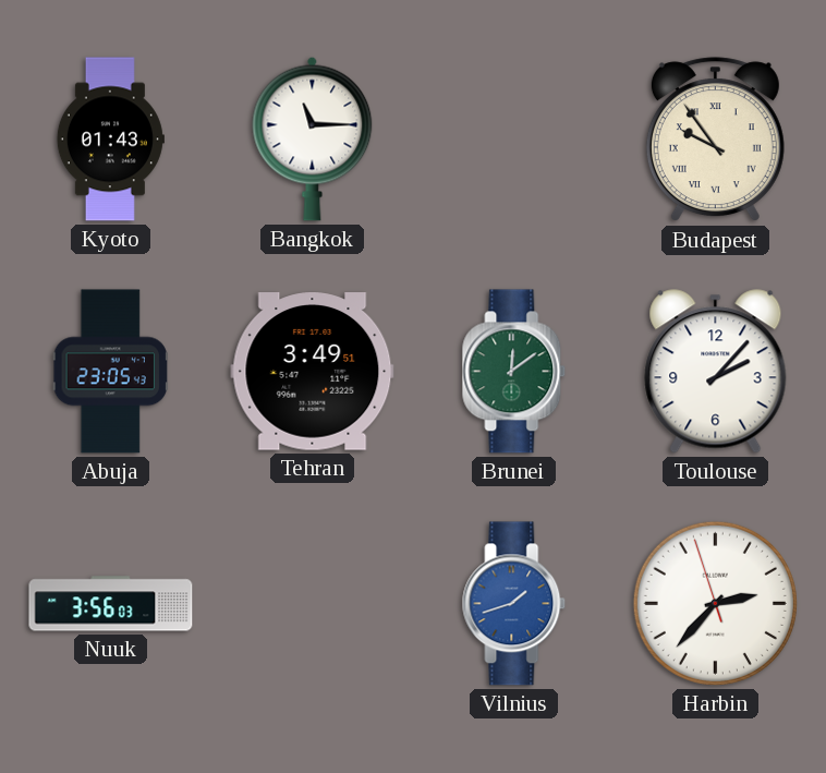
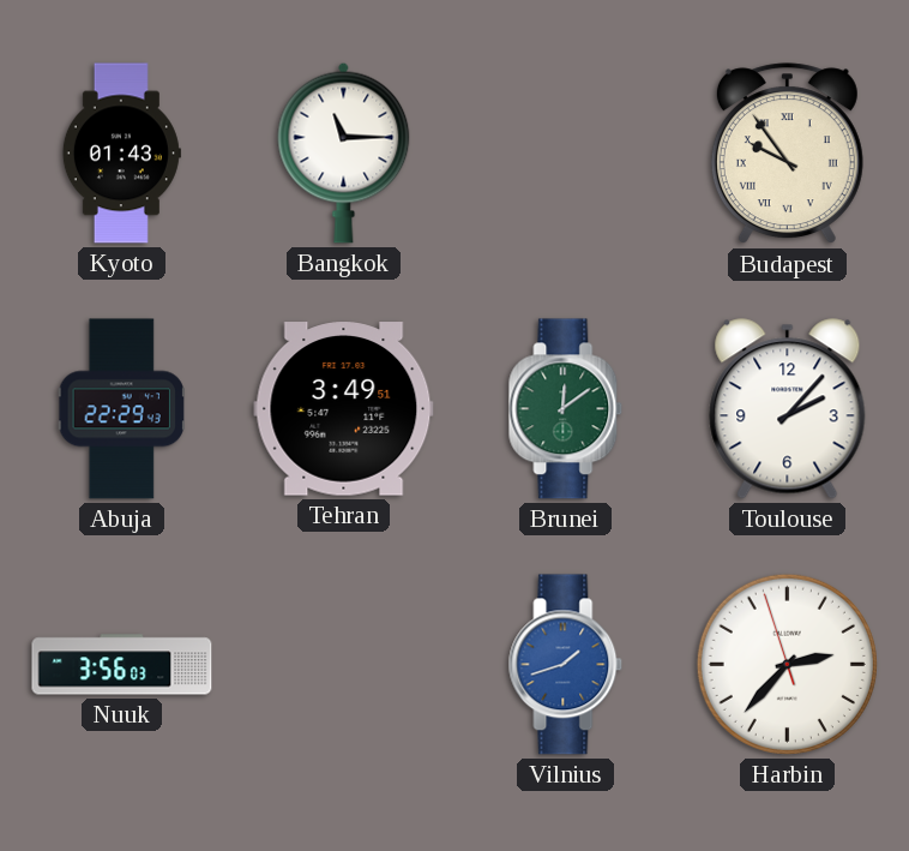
Abuja: 23:05 -> 22:29
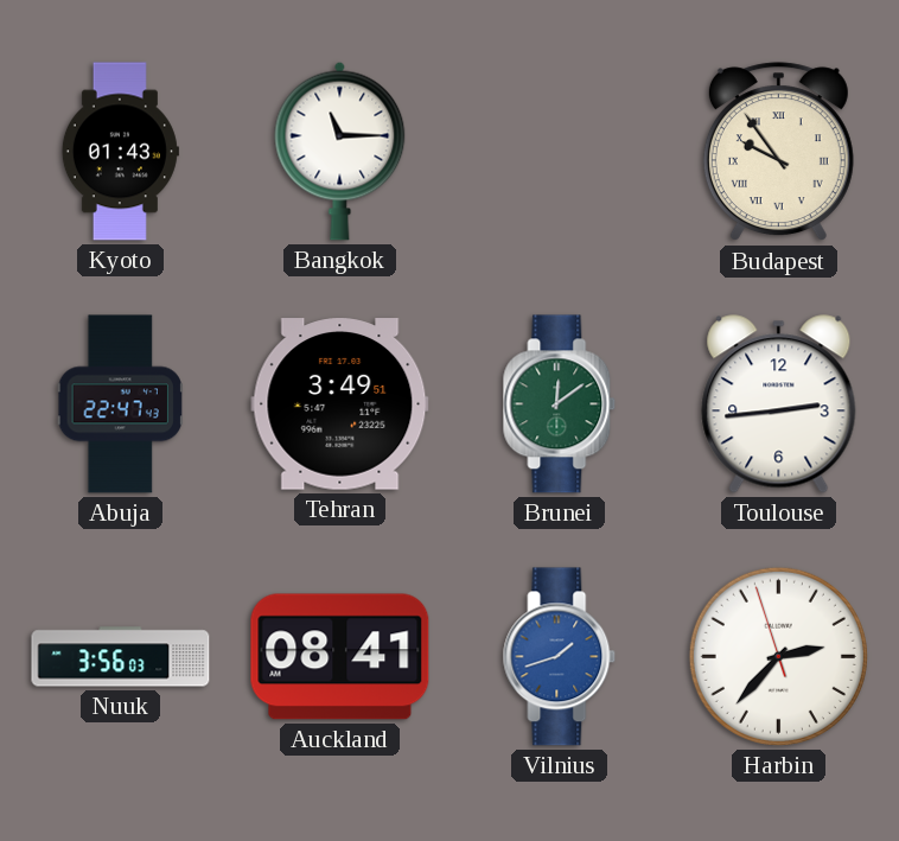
Abuja: 22:29 -> 22:47
Toulouse: 2:07 -> 2:44
Auckland: none -> 08:41
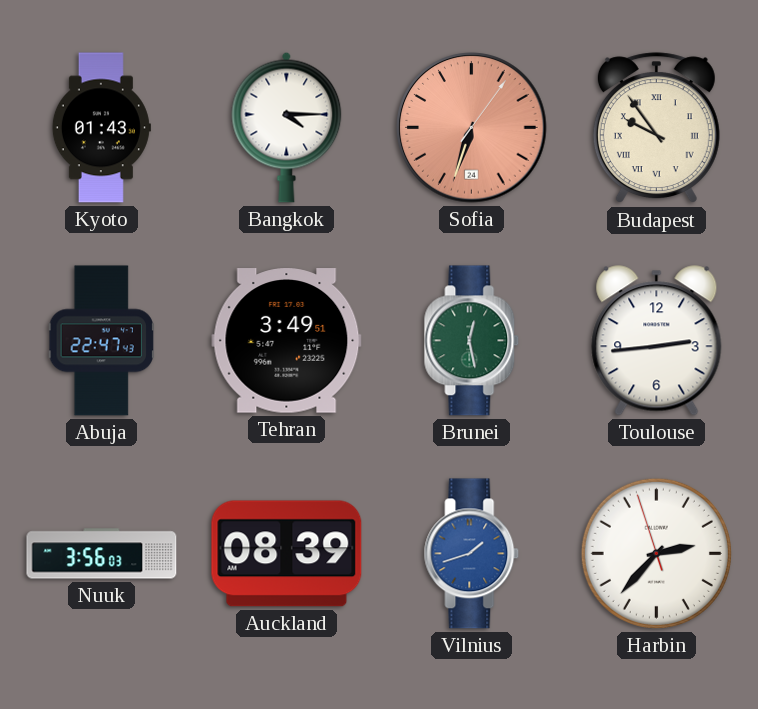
Bangkok: 11:15 -> 4:15
Sofia: none -> 6:33
Brunei: 12:09 -> 12:28
Auckland: 08:41 -> 08:39
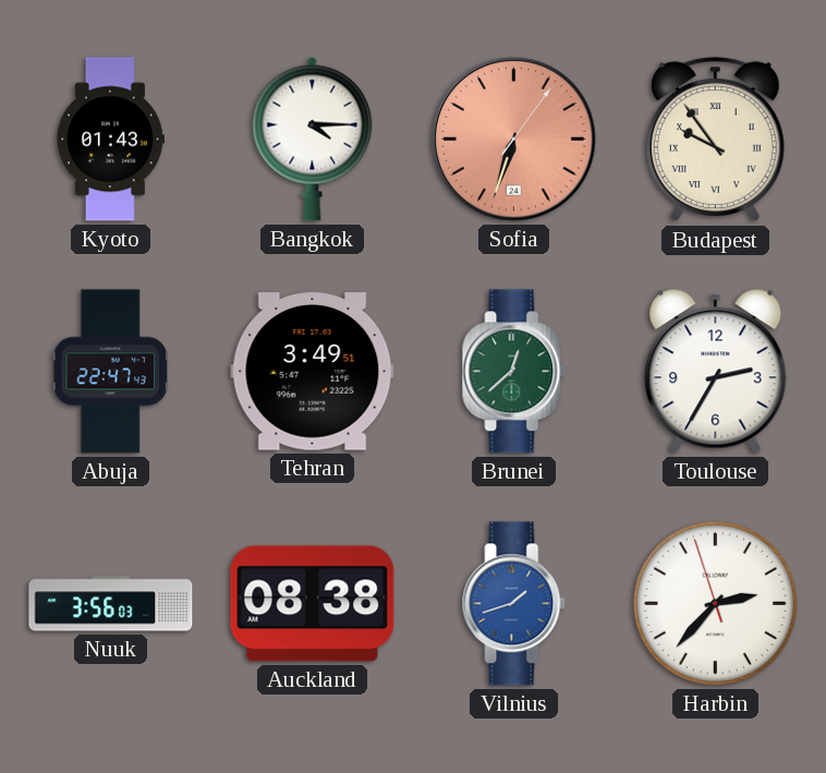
Brunei: 12:28 -> 12:38
Toulouse: 2:44 -> 2:35
Auckland: 08:39 -> 08:38
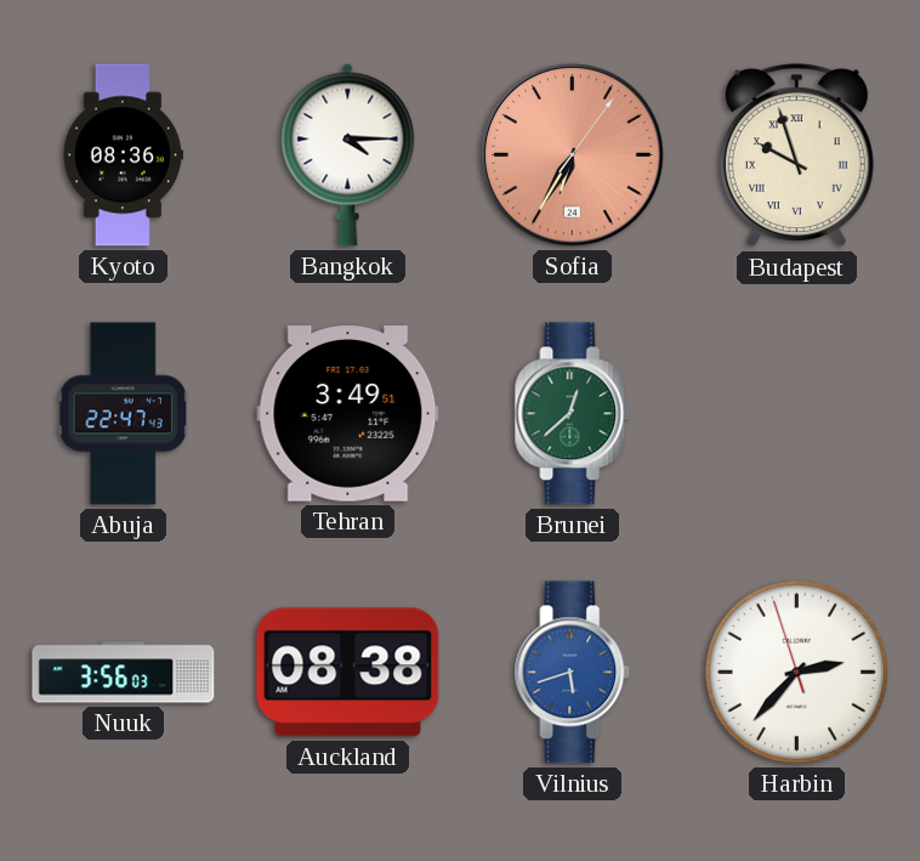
Kyoto: 01:43 -> 08:36
Sofia: 6:33 -> 6:35
Budapest: 9:54 -> 9:57
Toulouse: 2:35 -> none
Vilnius: 1:42 -> 5:42
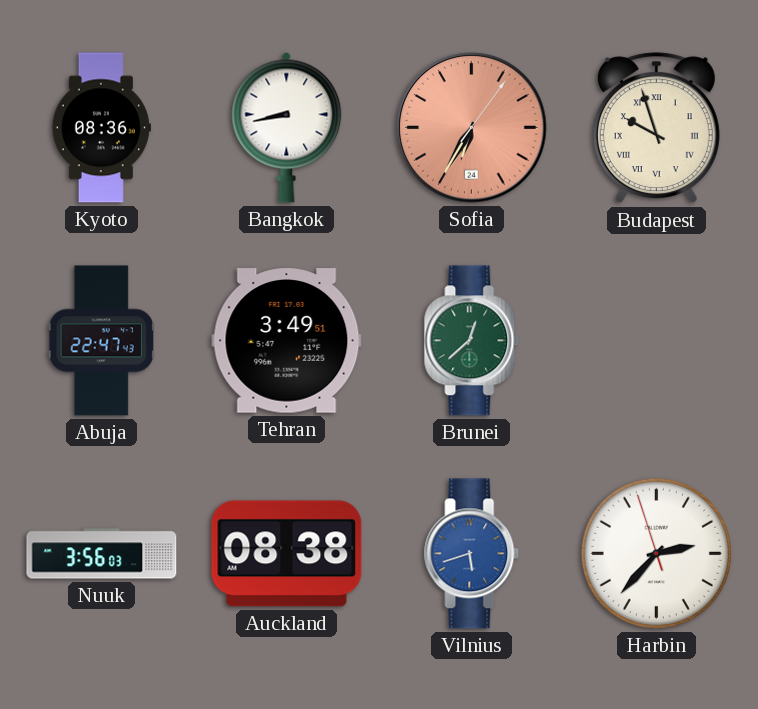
Bangkok: 4:15 -> 8:43
